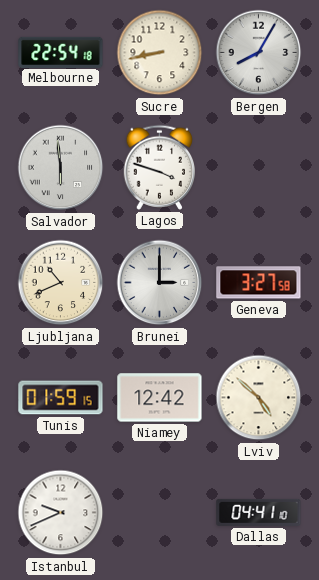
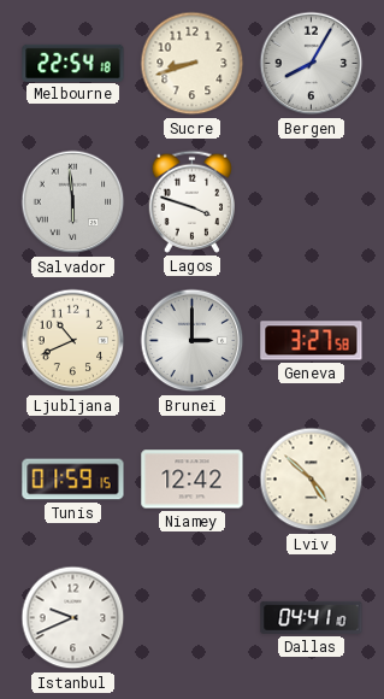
Sucre: 8:43 -> 8:42
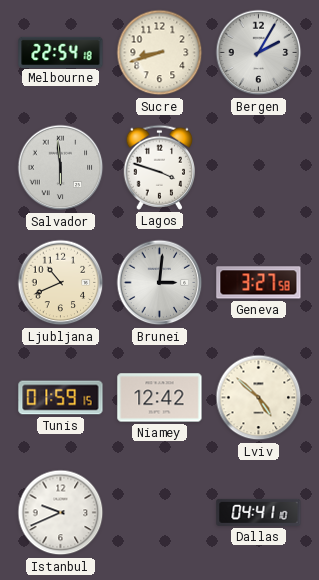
Bergen: 8:05 -> 2:05
Brunei: 3:00 -> 3:01
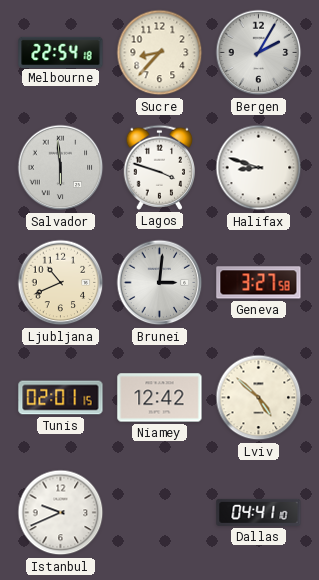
Sucre: 8:42 -> 8:37
Halifax: none -> 8:48
Tunis: 01:59 -> 02:01
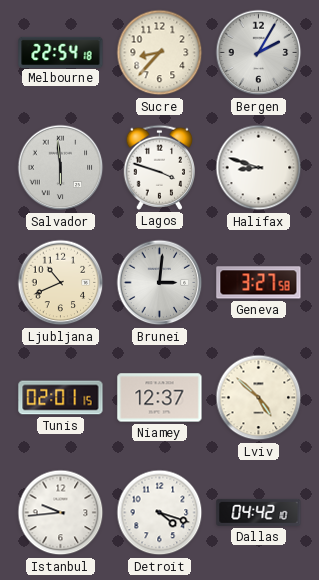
Niamey: 12:42 -> 12:37
Istanbul: 9:41 -> 9:44
Detroit: none -> 4:18
Dallas: 04:41 -> 04:42
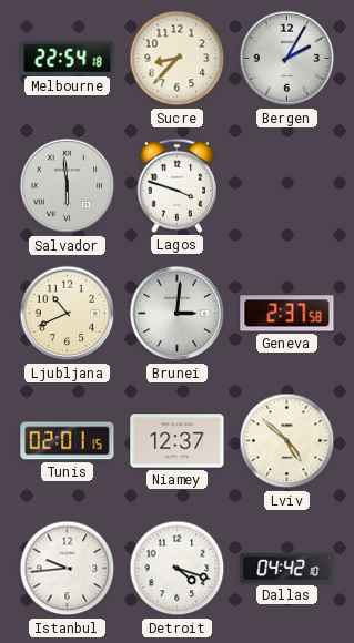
Halifax: 8:48 -> none
Geneva: 3:27 -> 2:37
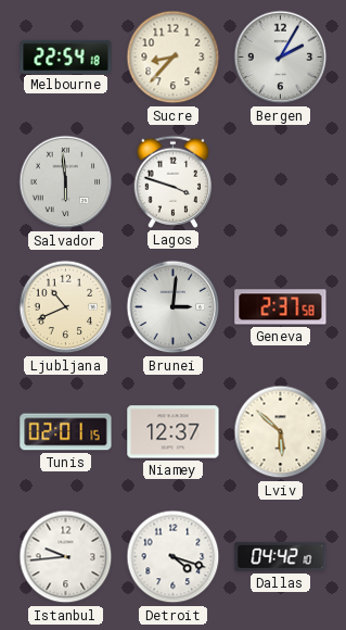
Lviv: 4:52 -> 5:52
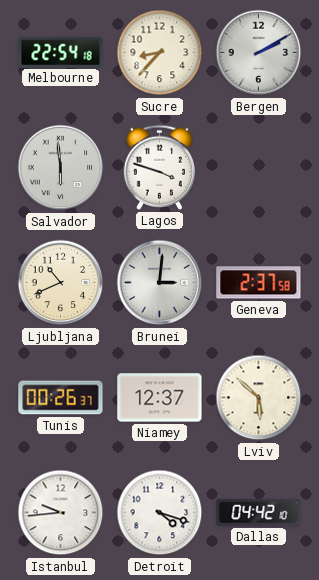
Bergen: 2:05 -> 2:10
Tunis: 02:01 -> 00:26
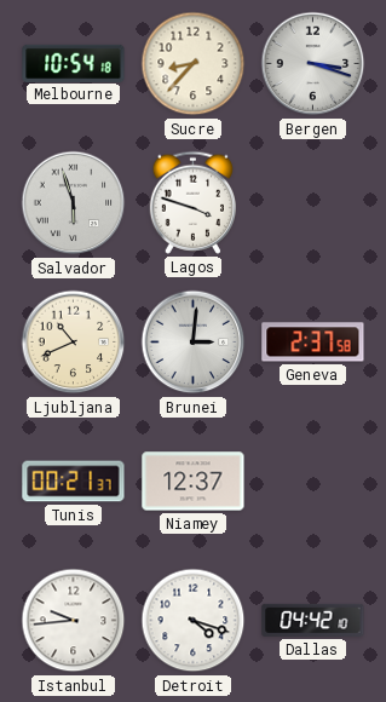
Melbourne: 22:54 -> 10:54
Bergen: 2:10 -> 3:18
Salvador: 5:59 -> 5:57
Tunis: 00:26 -> 00:21
Lviv: 5:52 -> none
